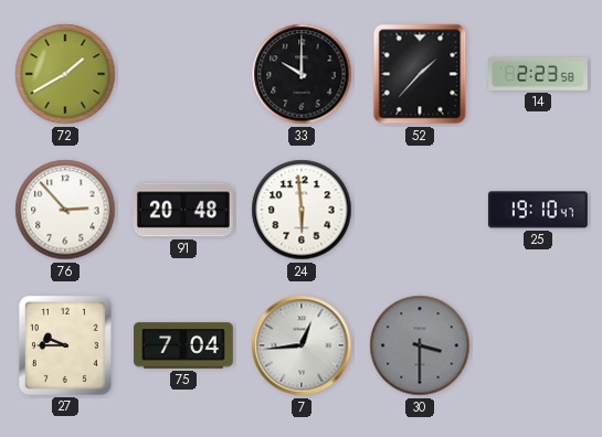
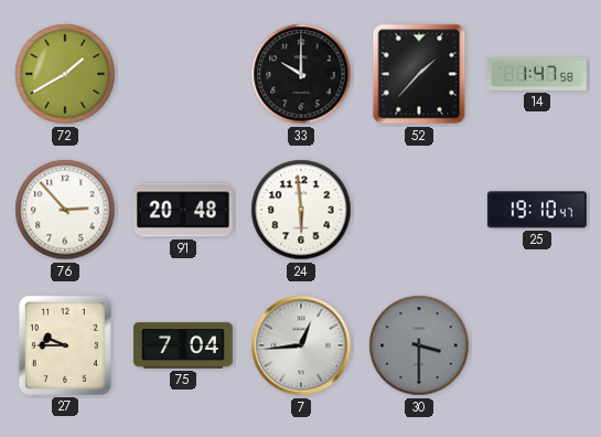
14: 2:23 -> 1:47
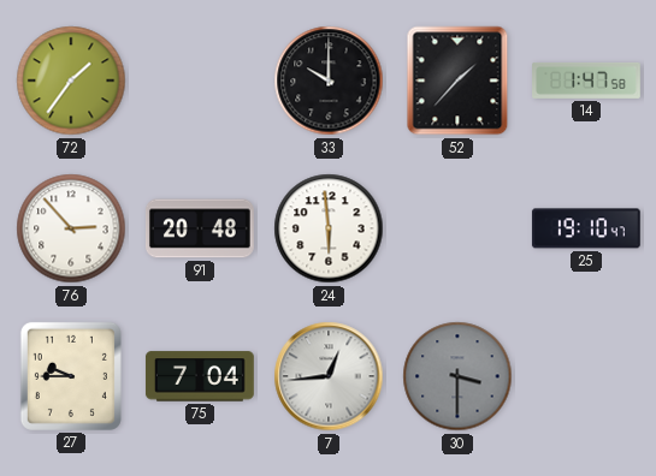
72: 1:40 -> 1:36
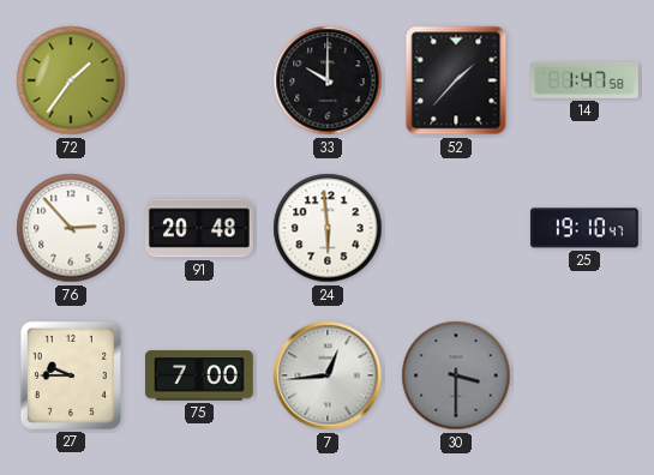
75: 7:04 -> 7:00
